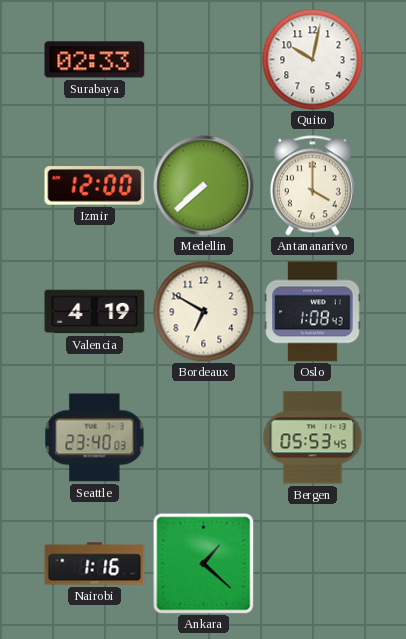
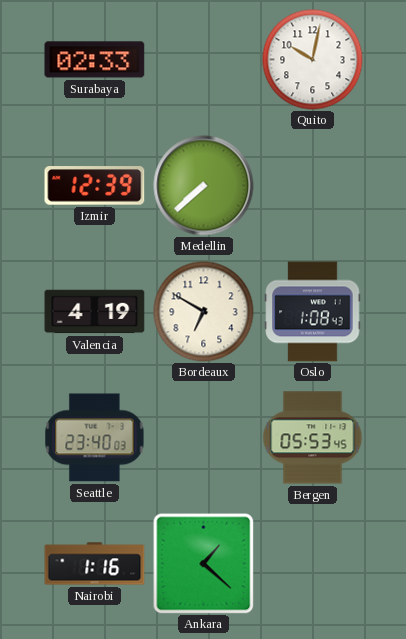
Izmir: 12:00 -> 12:39
Antananarivo: 4:00 -> none
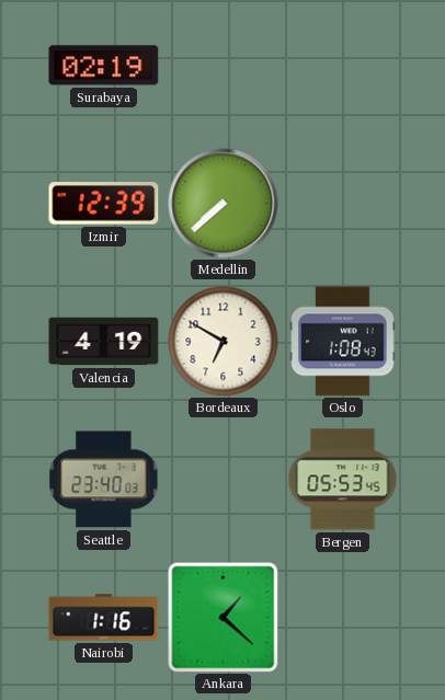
Surabaya: 02:33 -> 02:19
Quito: 10:02 -> none
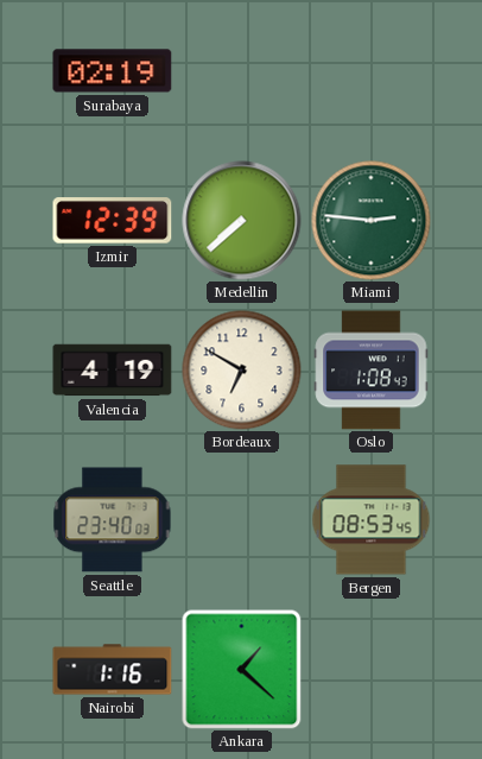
Miami: none -> 2:46
Bergen: 05:53 -> 08:53
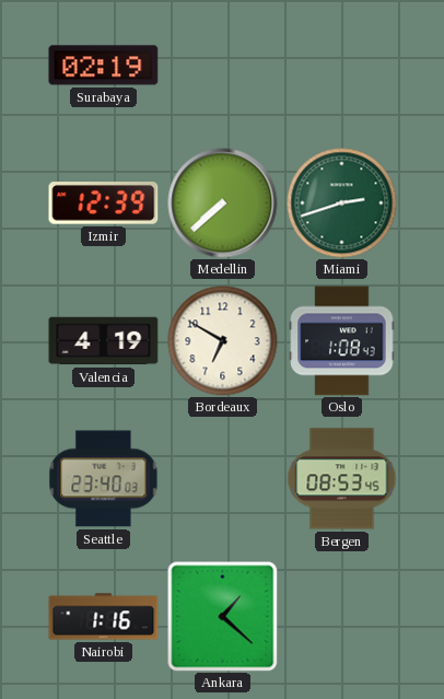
Miami: 2:46 -> 2:42
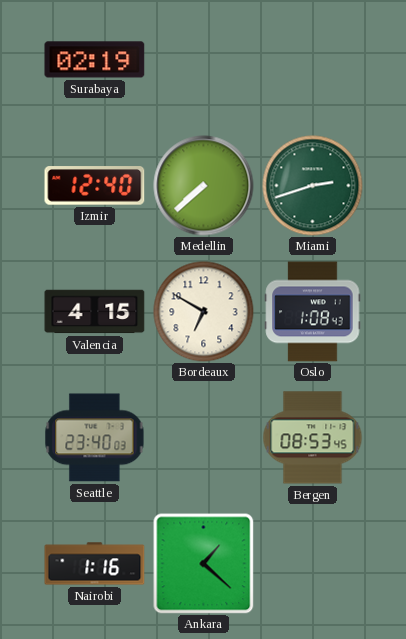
Izmir: 12:39 -> 12:40
Valencia: 4:19 -> 4:15
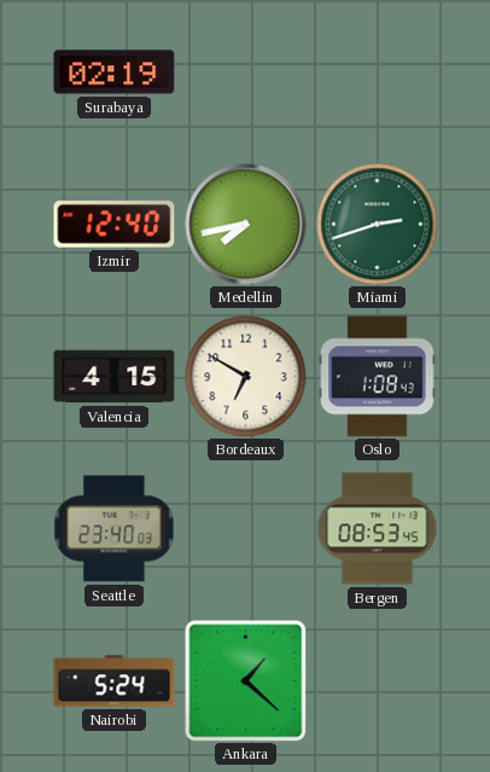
Medellin: 7:38 -> 7:43
Nairobi: 1:16 -> 5:24
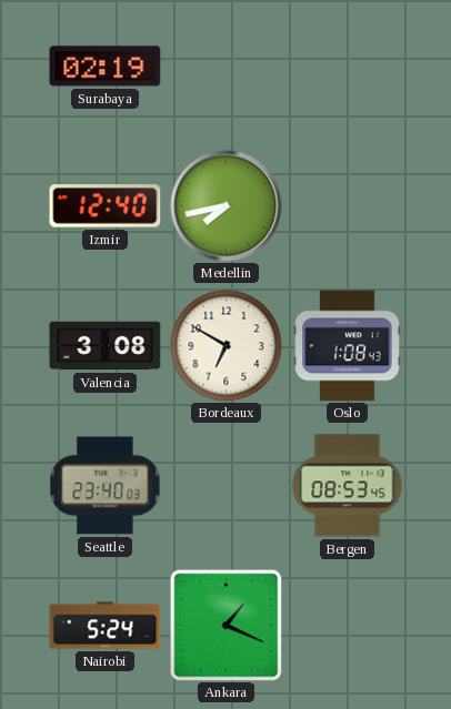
Miami: 2:42 -> none
Valencia: 4:15 -> 3:08
Ankara: 1:22 -> 1:19
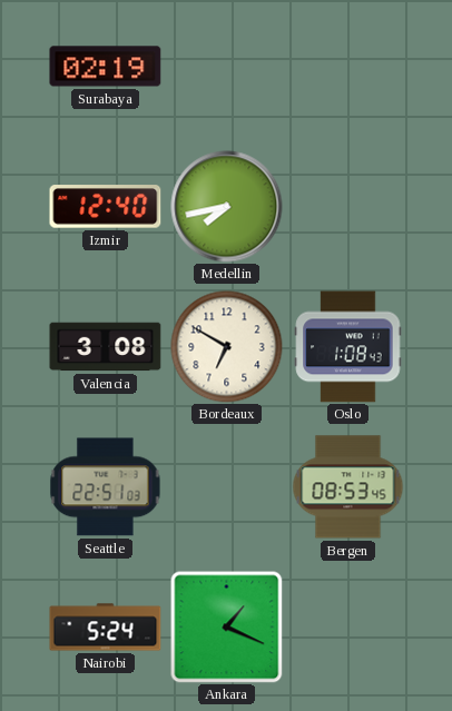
Seattle: 23:40 -> 22:51
